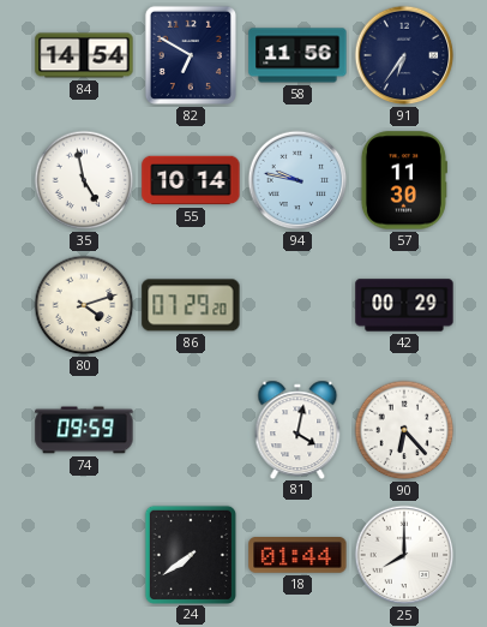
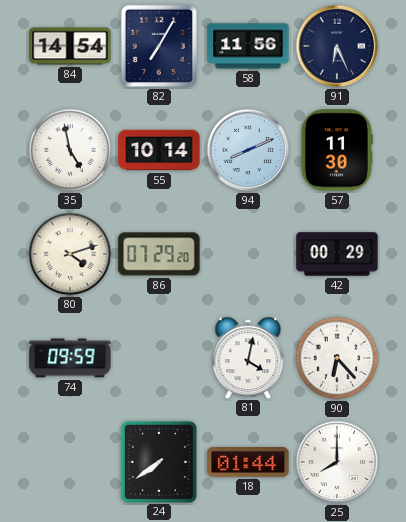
82: 6:50 -> 7:05
91: 6:36 -> 6:26
94: 9:47 -> 8:11
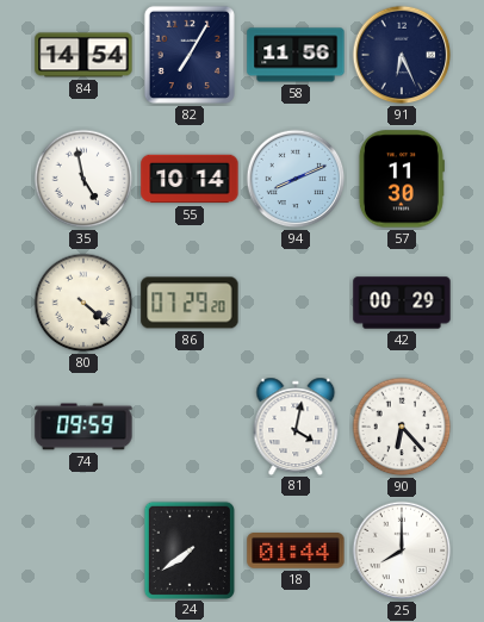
80: 4:12 -> 4:22
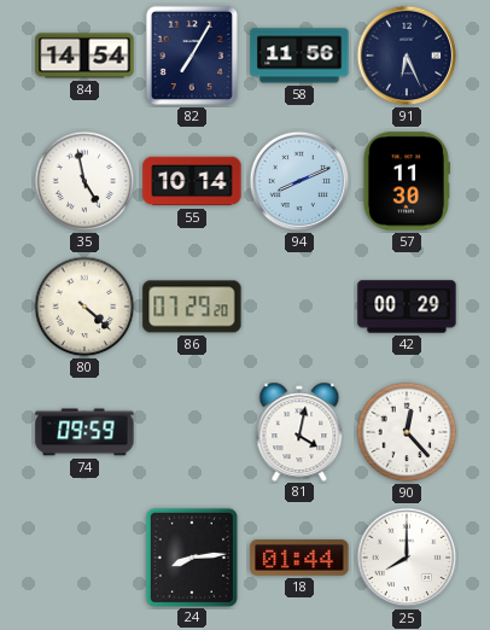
90: 6:23 -> 12:23
24: 7:39 -> 8:14
